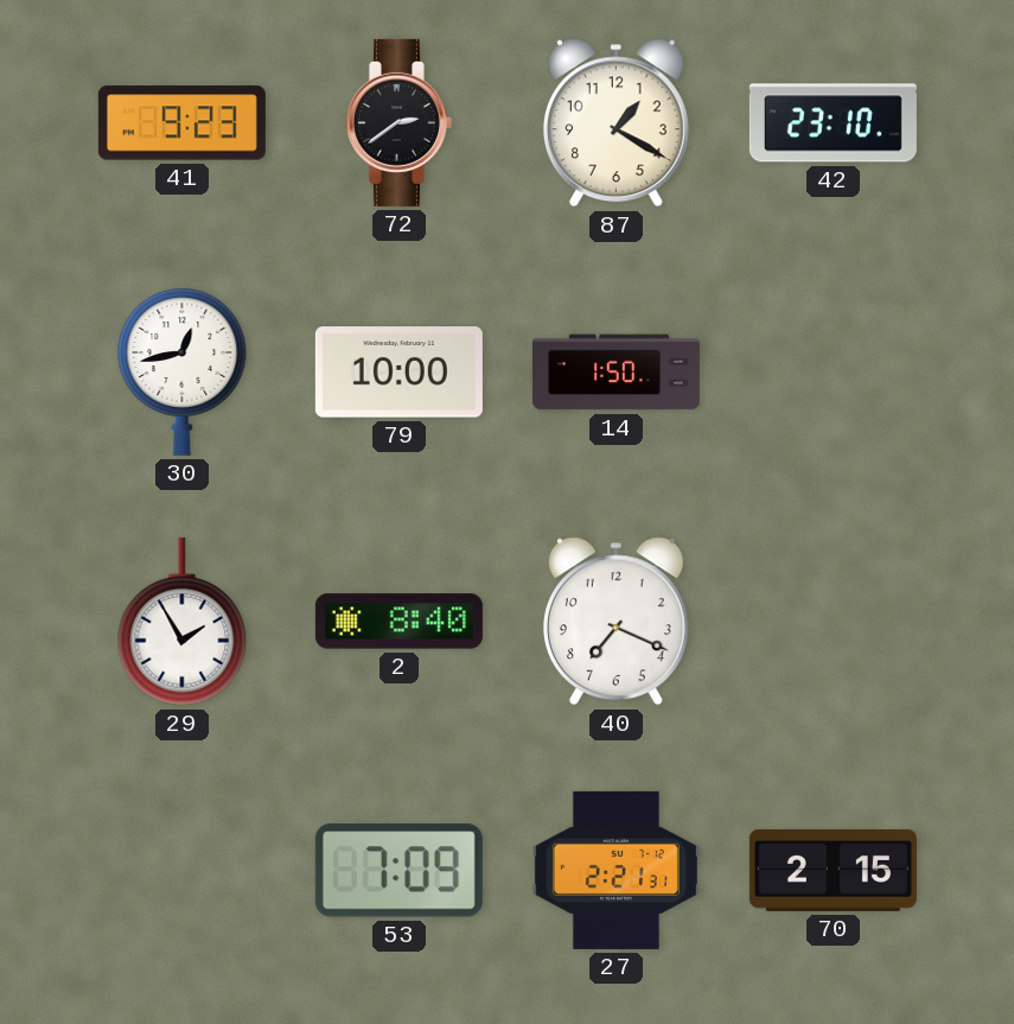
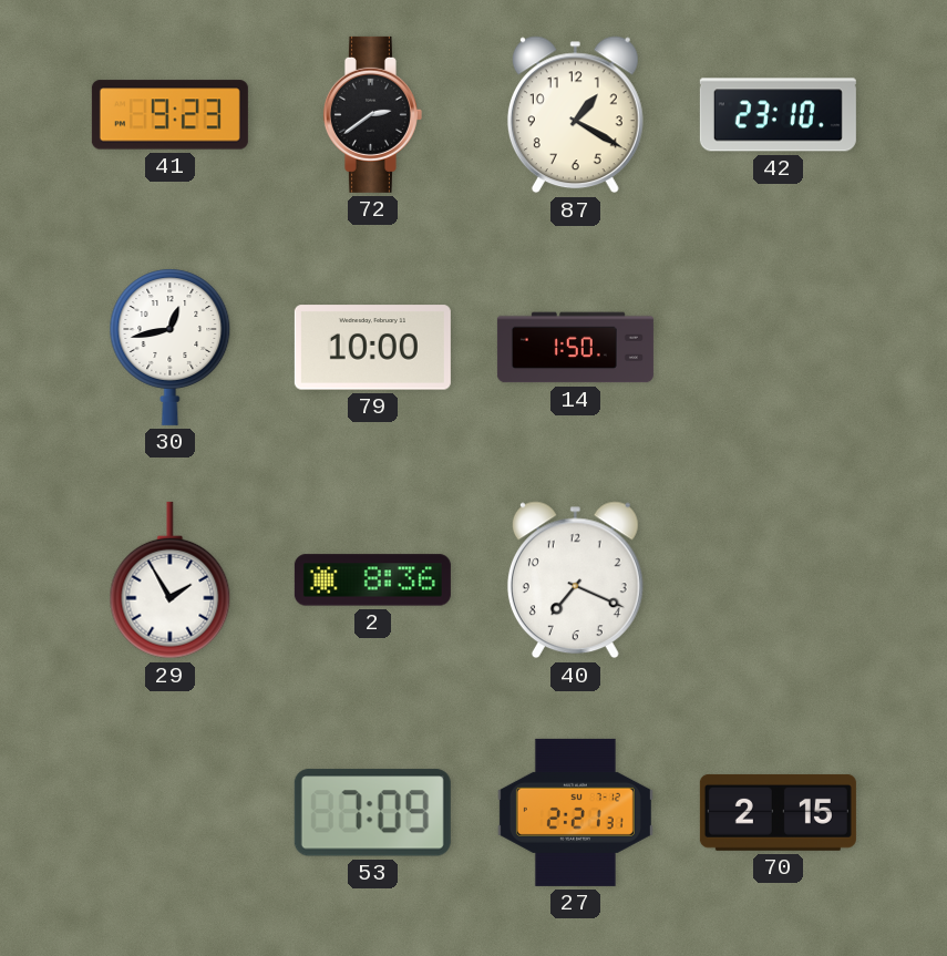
2: 8:40 -> 8:36
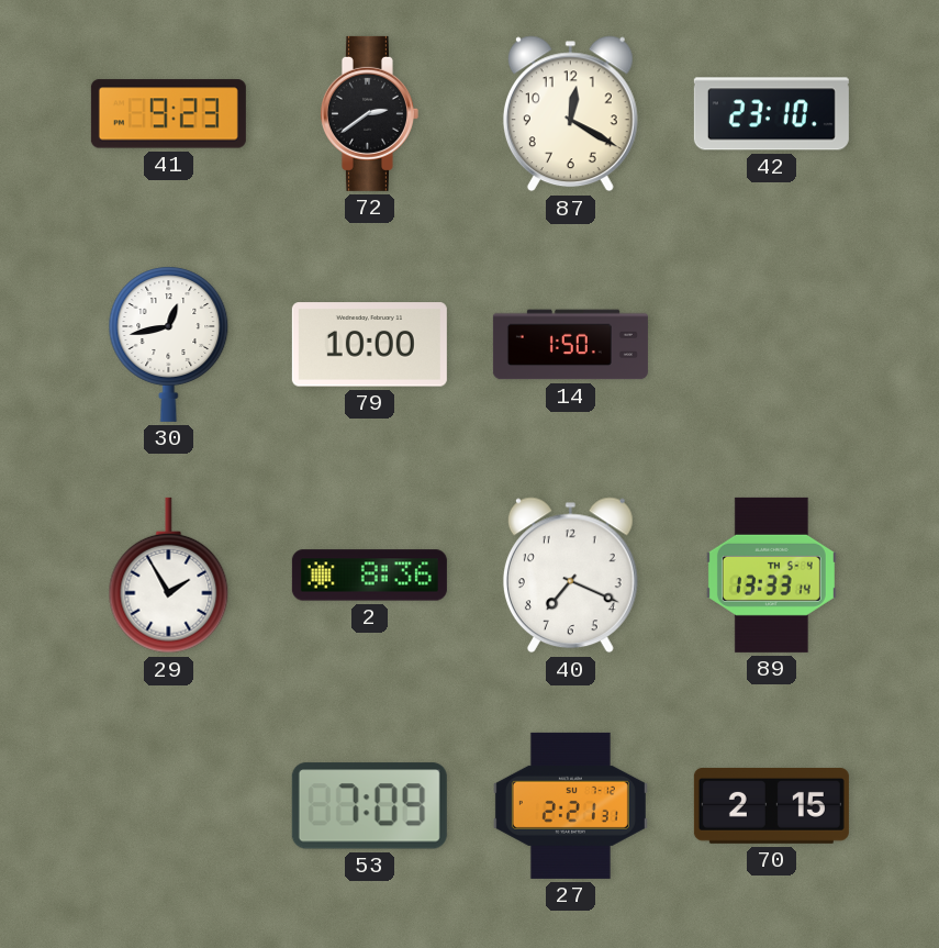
87: 1:20 -> 12:20
89: none -> 13:33
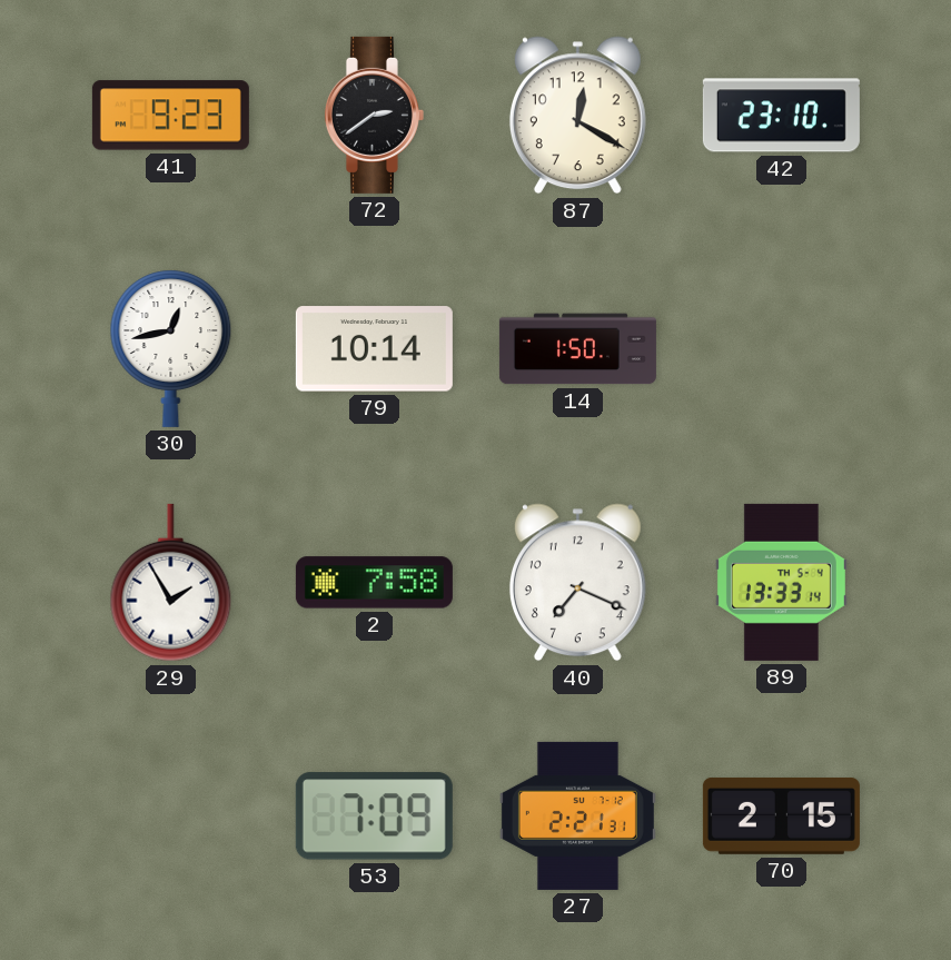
79: 10:00 -> 10:14
2: 8:36 -> 7:58
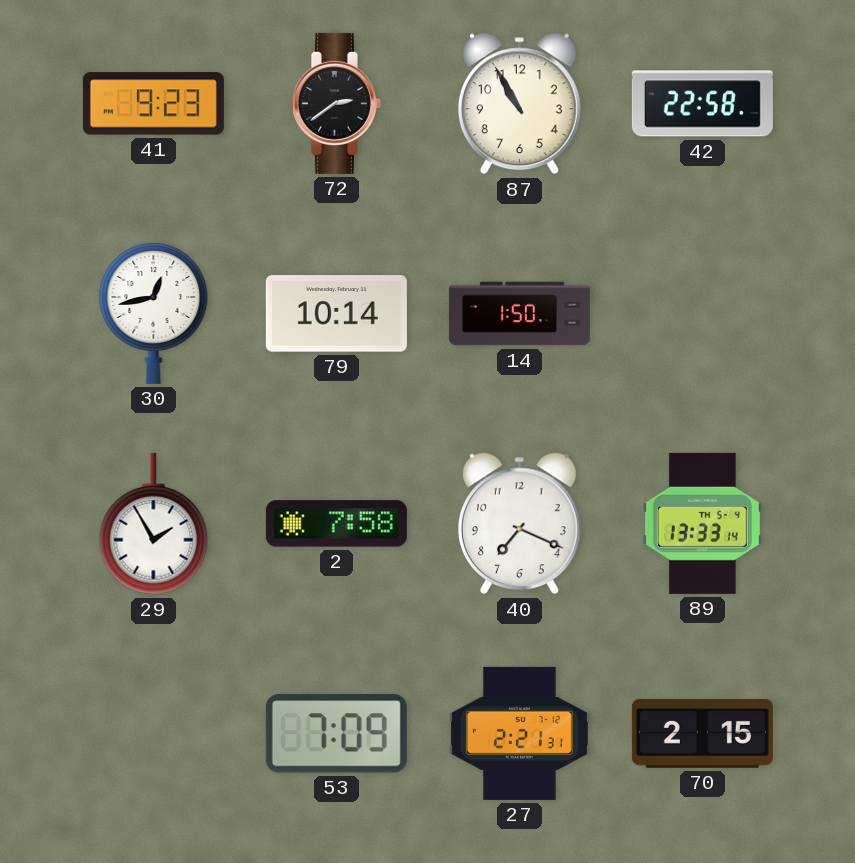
87: 12:20 -> 10:55
42: 23:10 -> 22:58
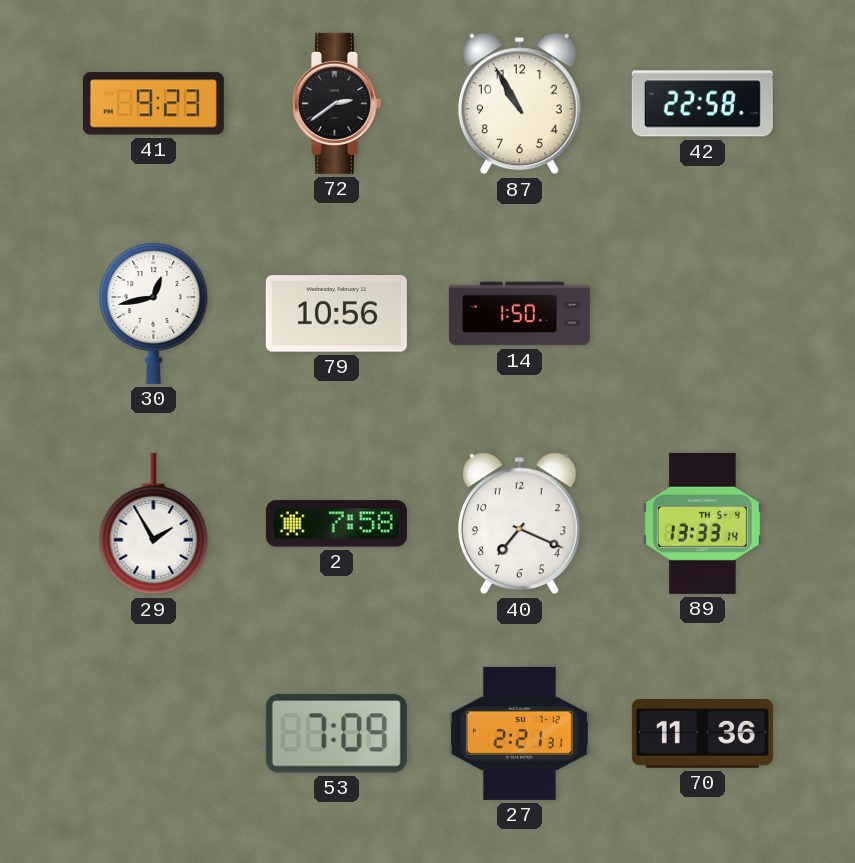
79: 10:14 -> 10:56
70: 2:15 -> 11:36
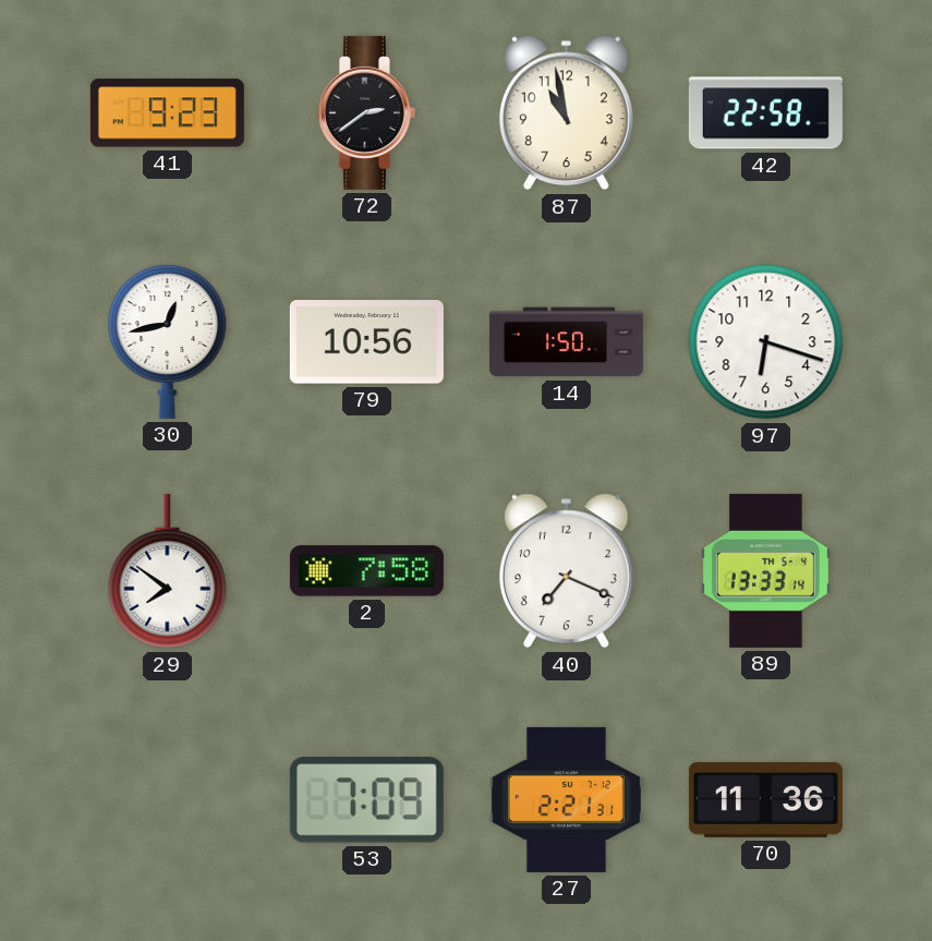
87: 10:55 -> 10:58
97: none -> 6:18
29: 1:55 -> 7:51
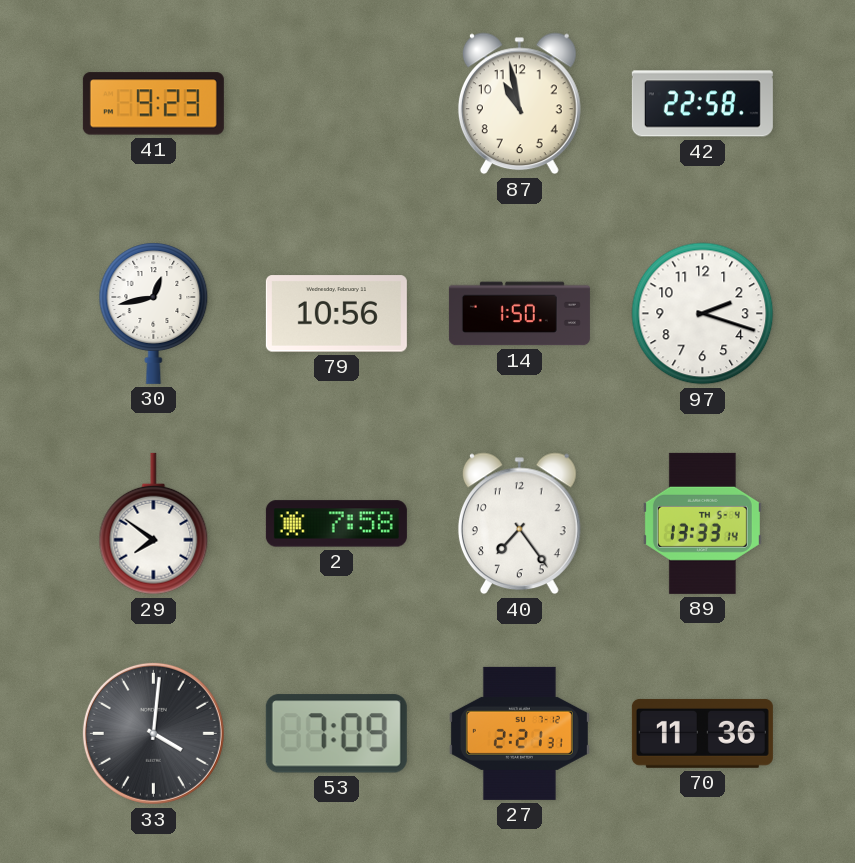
72: 2:39 -> none
97: 6:18 -> 2:18
40: 7:19 -> 7:24
33: none -> 4:01
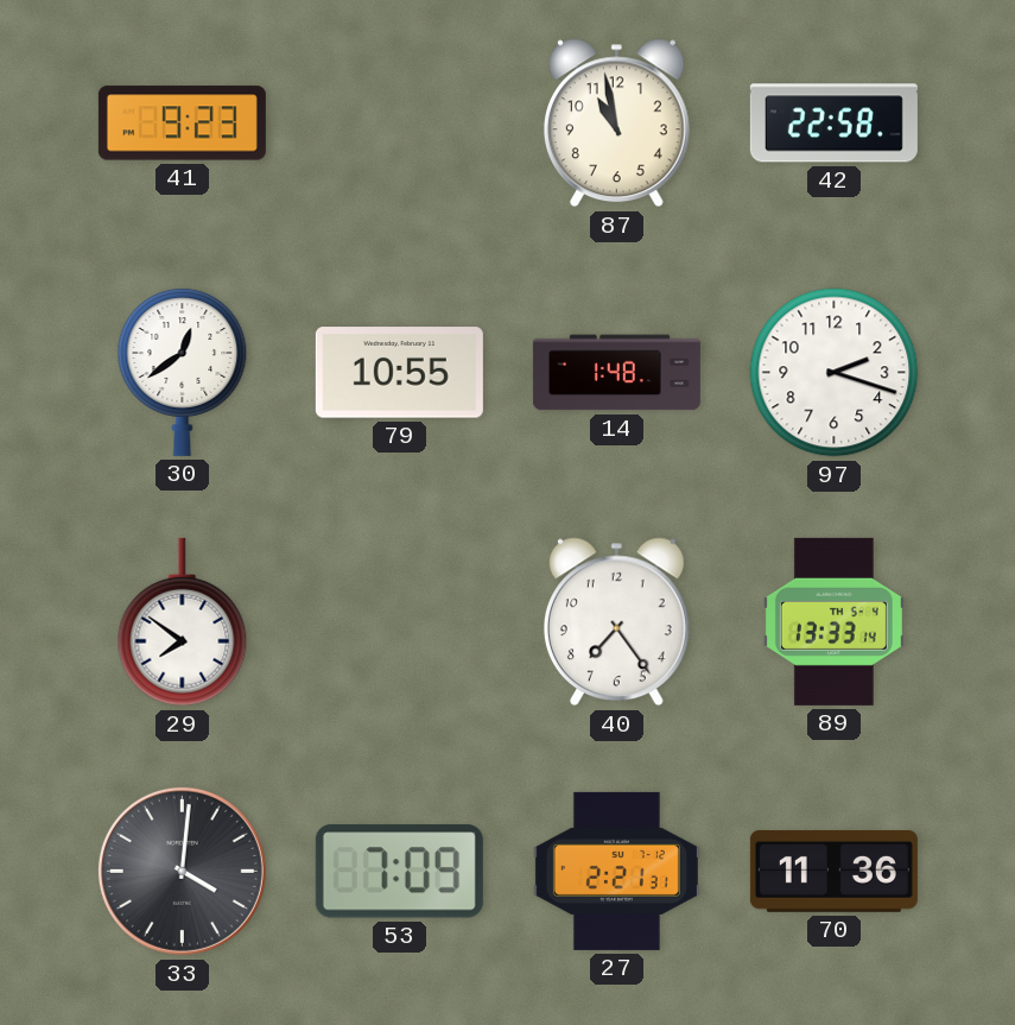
30: 12:43 -> 12:39
79: 10:56 -> 10:55
14: 1:50 -> 1:48
2: 7:58 -> none
